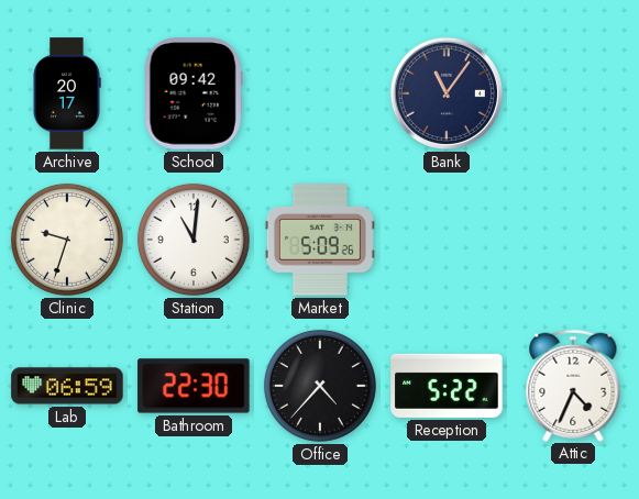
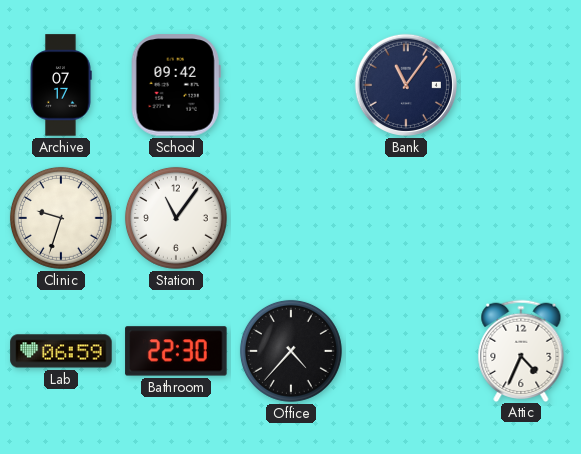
Archive: 20:17 -> 07:17
Station: 11:01 -> 11:06
Market: 5:09 -> none
Reception: 5:22 -> none
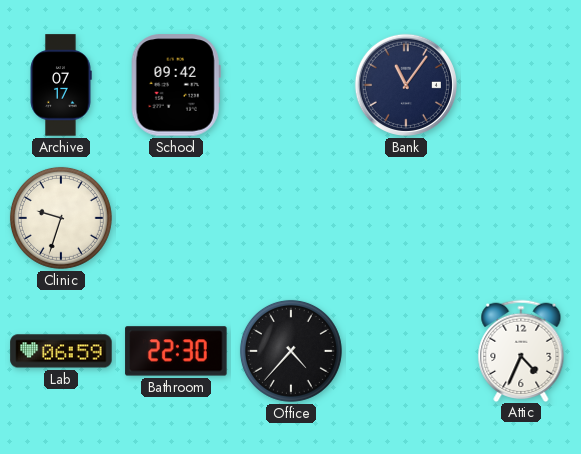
Station: 11:06 -> none
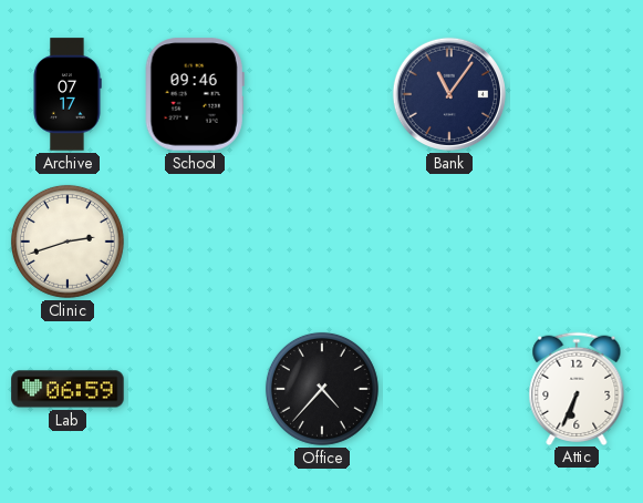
School: 09:42 -> 09:46
Clinic: 9:33 -> 2:42
Bathroom: 22:30 -> none
Attic: 4:34 -> 6:34
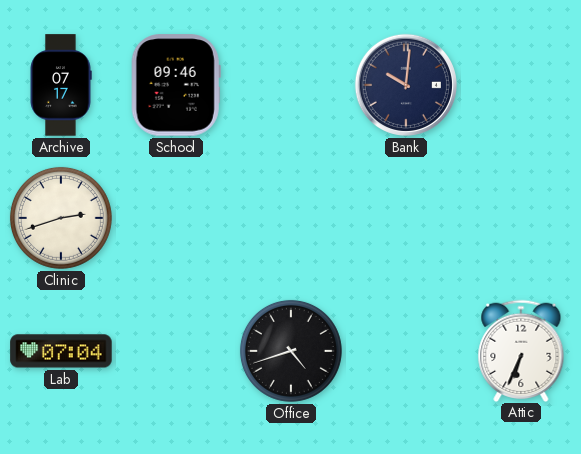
Bank: 11:06 -> 10:01
Lab: 06:59 -> 07:04
Office: 4:37 -> 4:42
